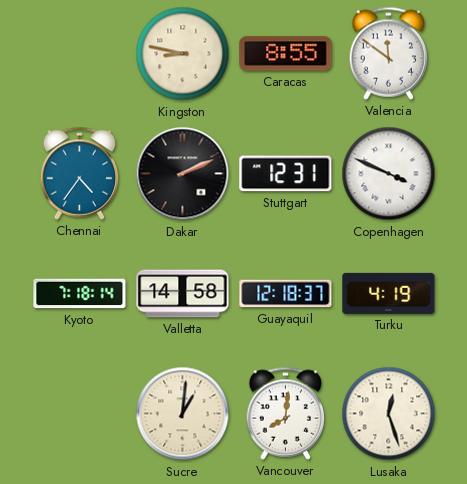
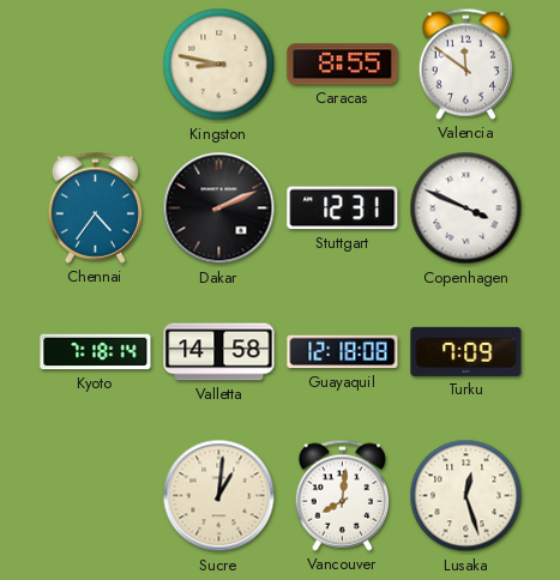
Guayaquil: 12:18:37 -> 12:18:08
Turku: 4:19 -> 7:09
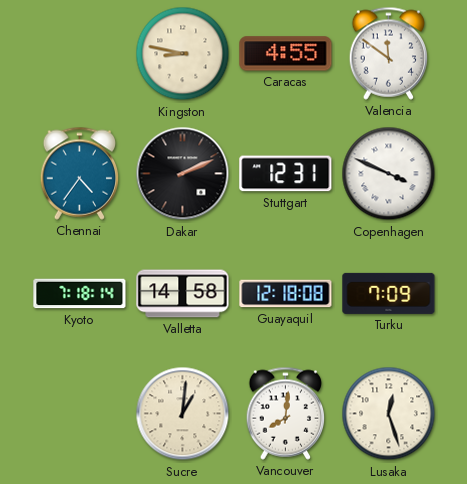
Caracas: 8:55 -> 4:55
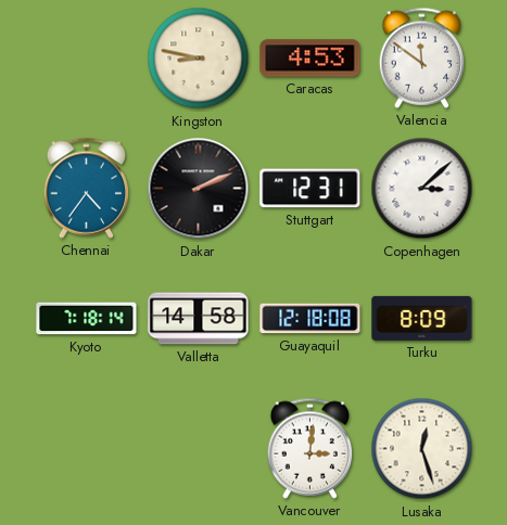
Caracas: 4:55 -> 4:53
Copenhagen: 3:49 -> 3:08
Turku: 7:09 -> 8:09
Sucre: 1:01 -> none
Vancouver: 8:01 -> 3:01
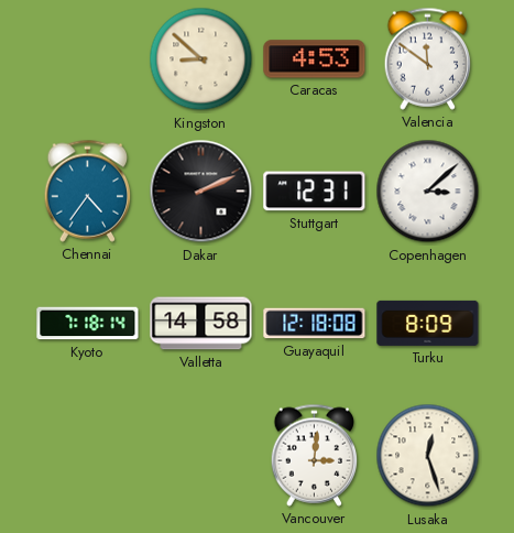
Kingston: 8:47 -> 8:52
